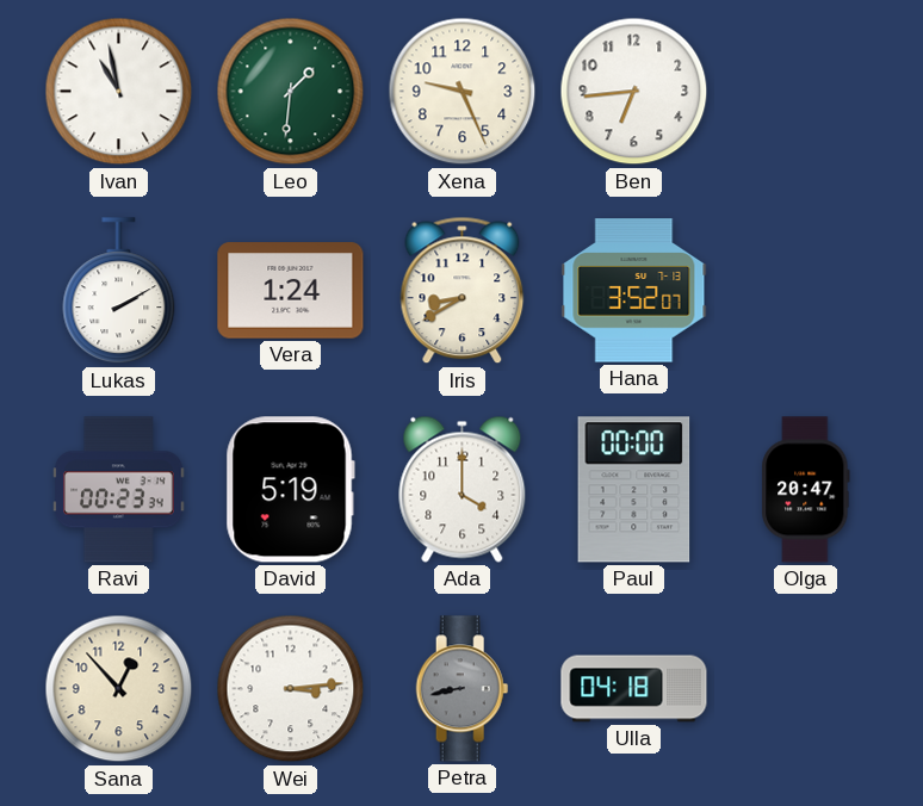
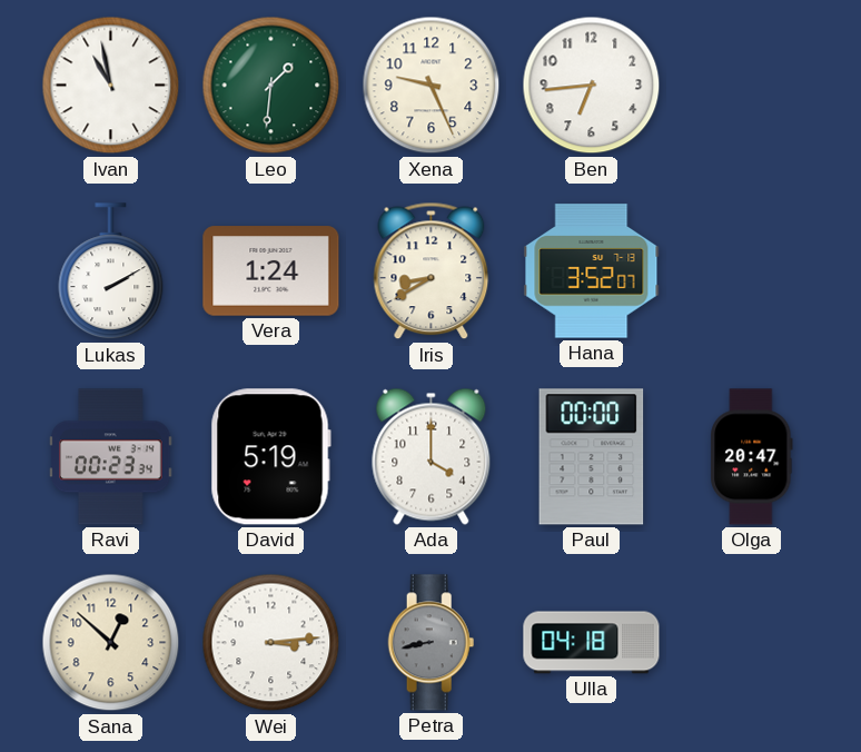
Sana: 12:53 -> 12:52
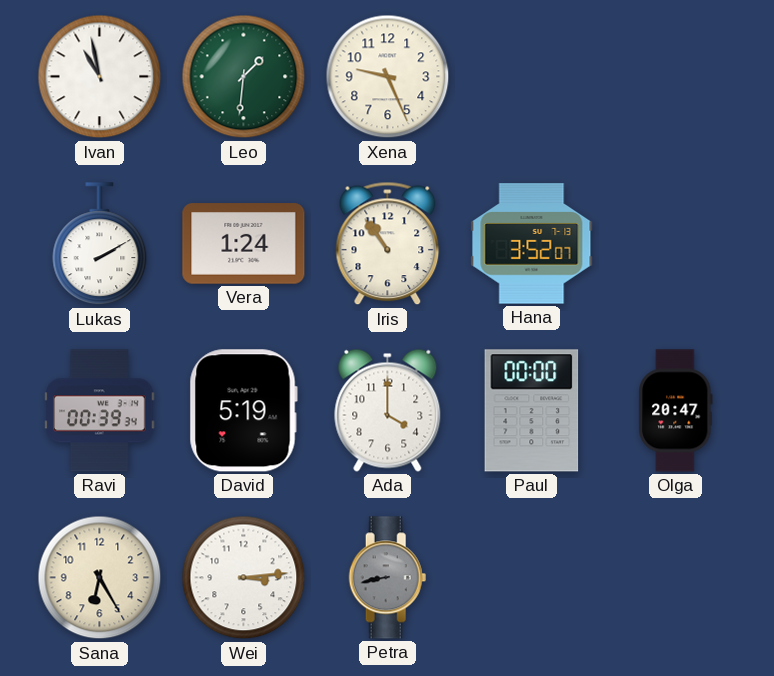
Ben: 6:44 -> none
Iris: 8:40 -> 10:54
Ravi: 00:23 -> 00:39
Sana: 12:52 -> 6:25
Ulla: 04:18 -> none
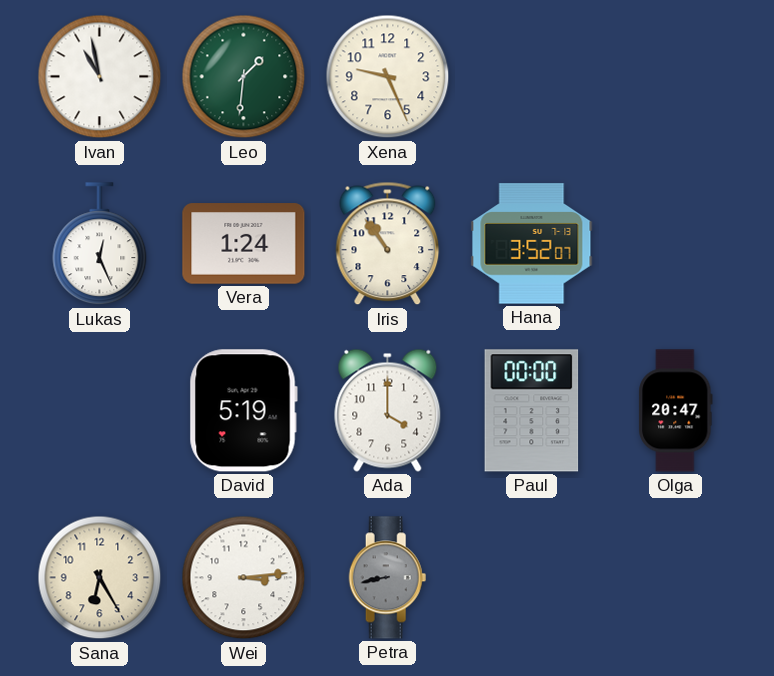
Lukas: 2:10 -> 12:26
Ravi: 00:39 -> none
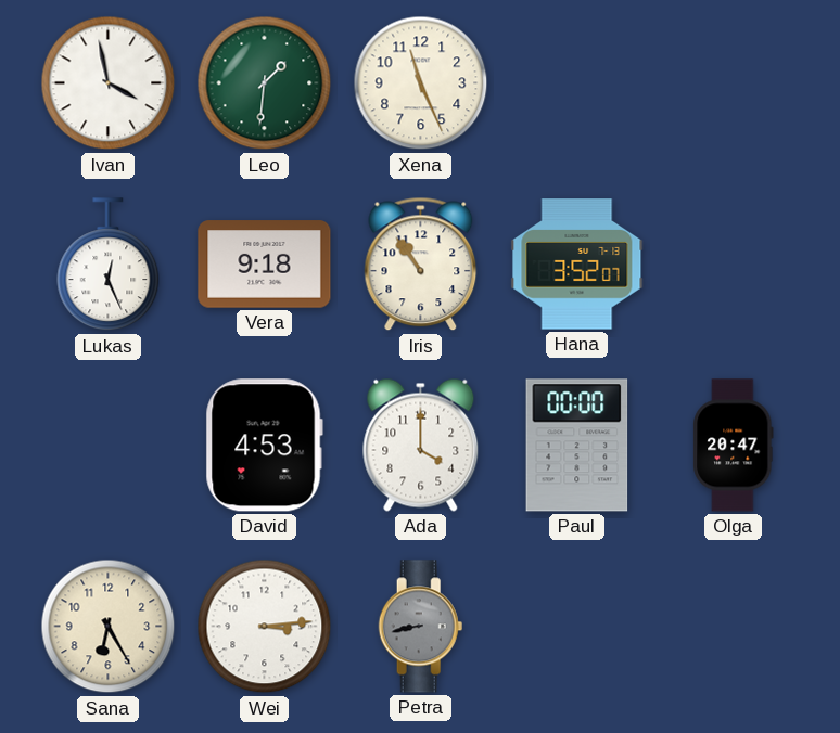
Ivan: 10:58 -> 3:58
Xena: 9:26 -> 11:26
Vera: 1:24 -> 9:18
David: 5:19 -> 4:53
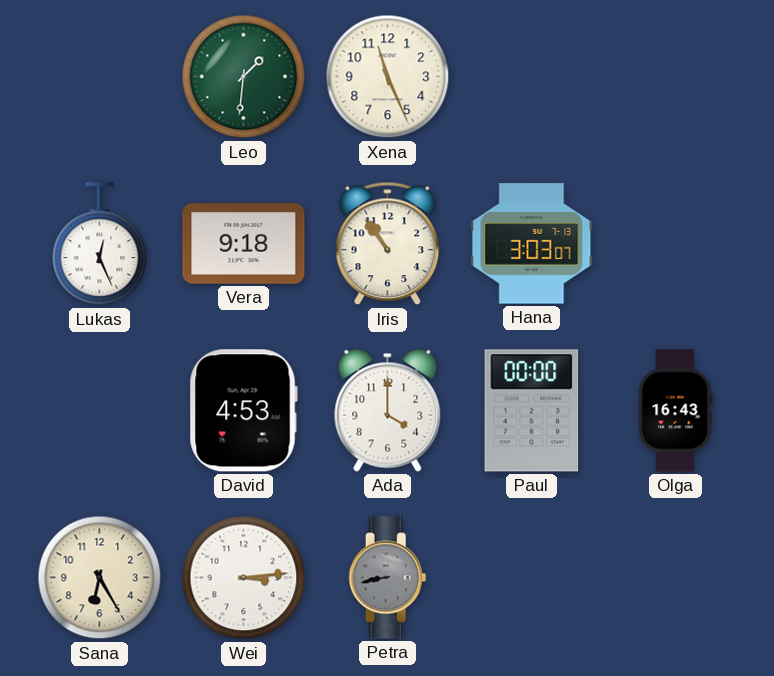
Ivan: 3:58 -> none
Hana: 3:52 -> 3:03
Olga: 20:47 -> 16:43
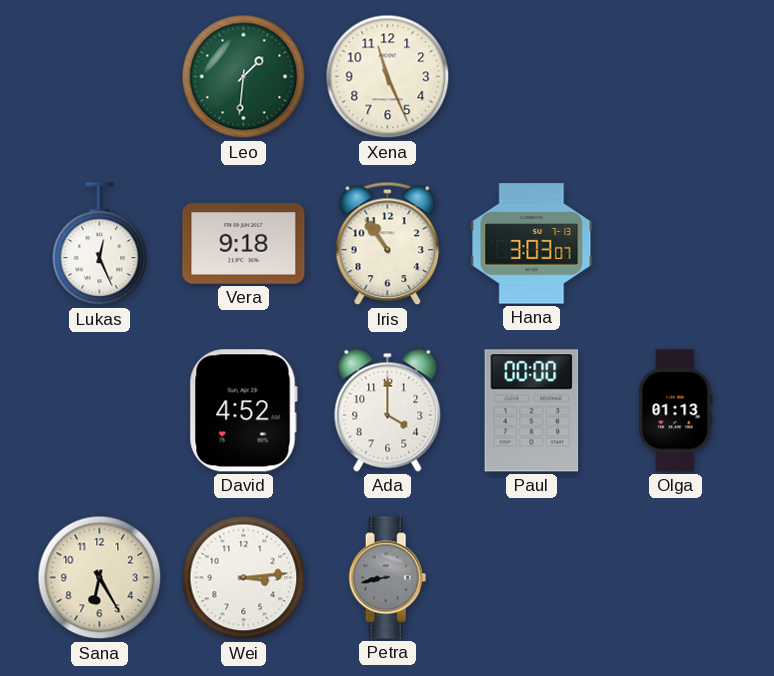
David: 4:53 -> 4:52
Olga: 16:43 -> 01:13
